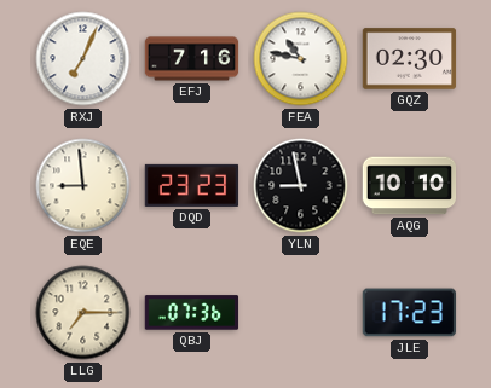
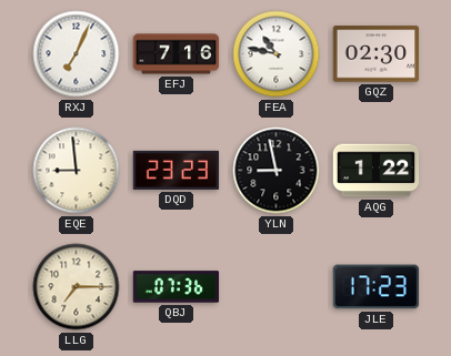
AQG: 10:10 -> 1:22
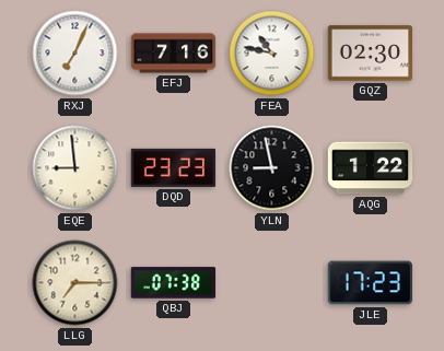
QBJ: 07:36 -> 07:38
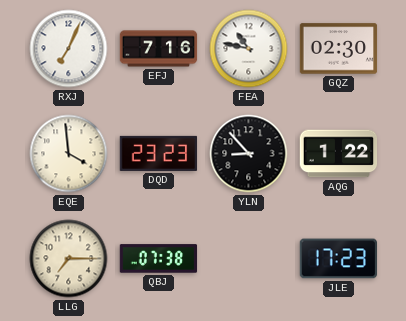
EQE: 8:59 -> 3:59
YLN: 8:58 -> 8:53
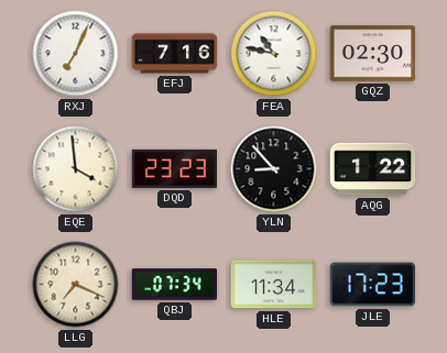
LLG: 7:15 -> 7:19
QBJ: 07:38 -> 07:34
HLE: none -> 11:34
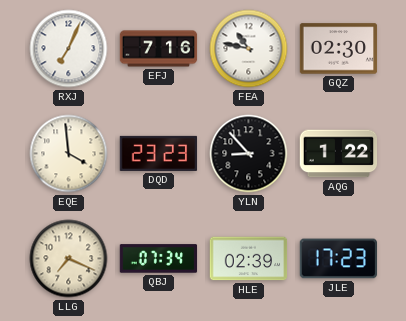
HLE: 11:34 -> 02:39
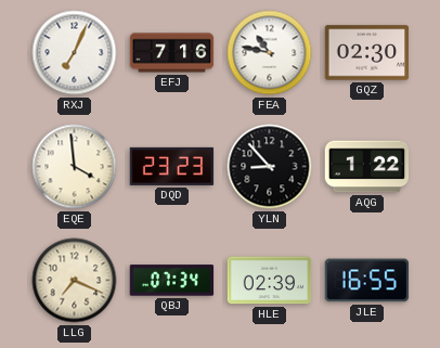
JLE: 17:23 -> 16:55
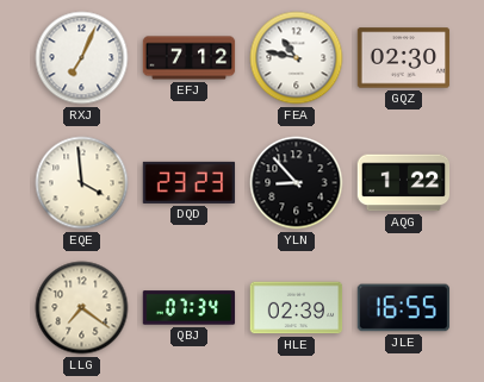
EFJ: 7:16 -> 7:12
LLG: 7:19 -> 7:21
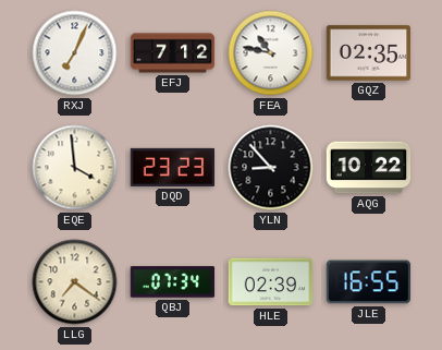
GQZ: 02:30 -> 02:35
AQG: 1:22 -> 10:22
